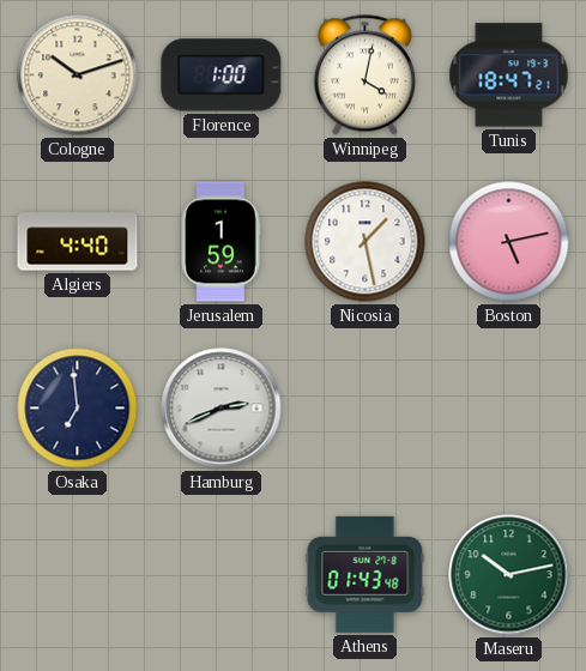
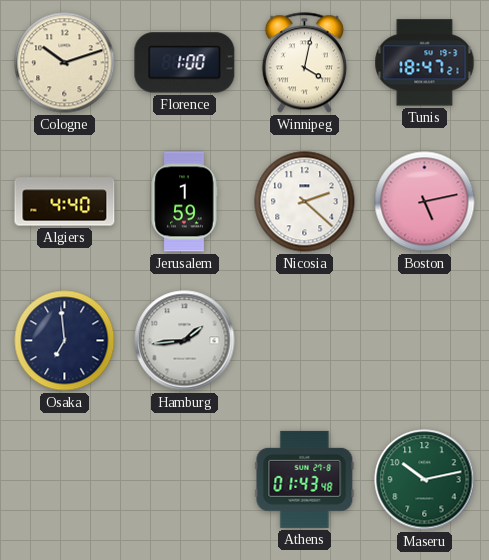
Nicosia: 1:28 -> 2:22
Hamburg: 2:41 -> 1:44
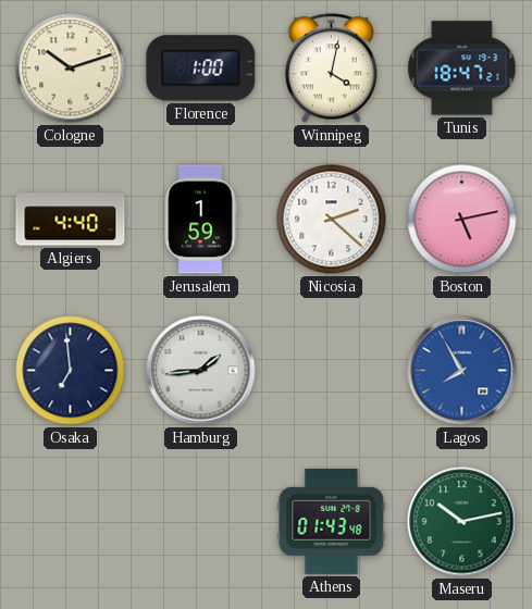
Lagos: none -> 7:55
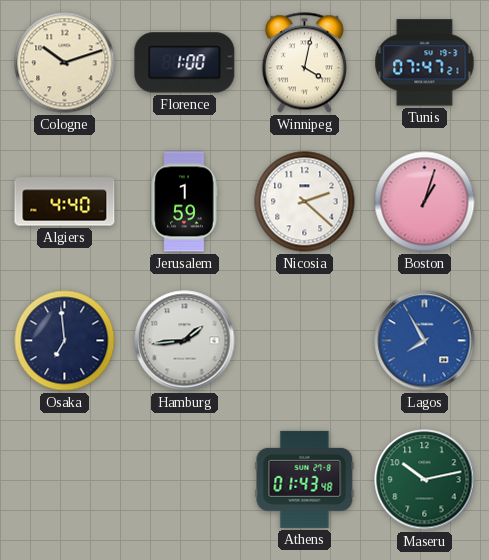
Tunis: 18:47 -> 07:47
Boston: 5:13 -> 1:03
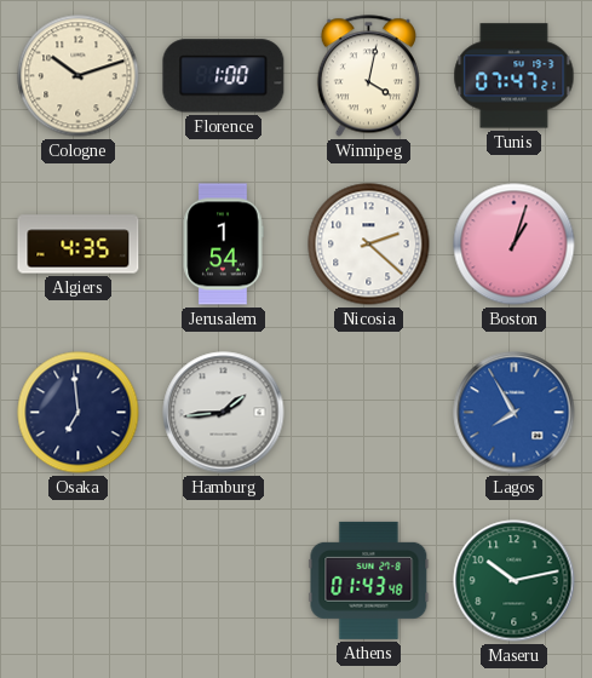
Algiers: 4:40 -> 4:35
Jerusalem: 1:59 -> 1:54
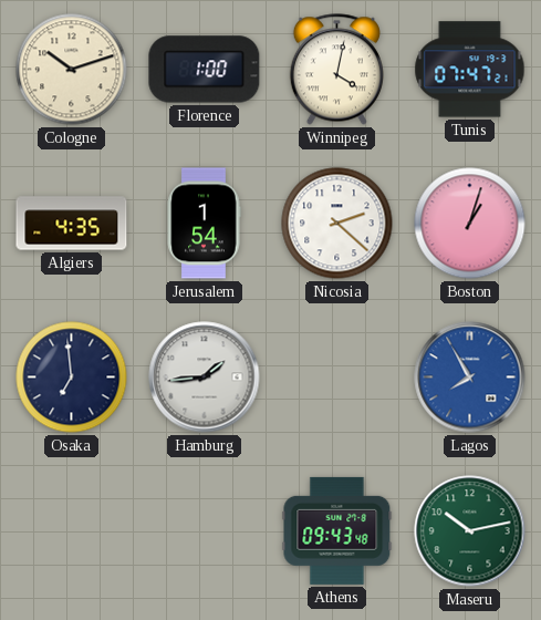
Athens: 01:43 -> 09:43
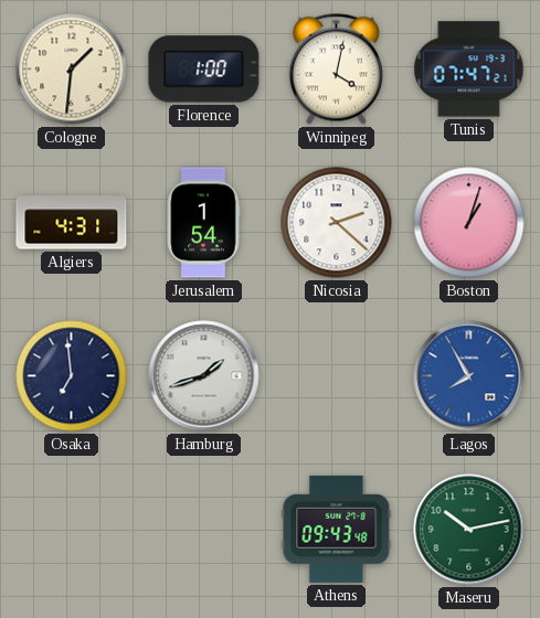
Cologne: 10:12 -> 1:31
Algiers: 4:35 -> 4:31
Hamburg: 1:44 -> 1:42
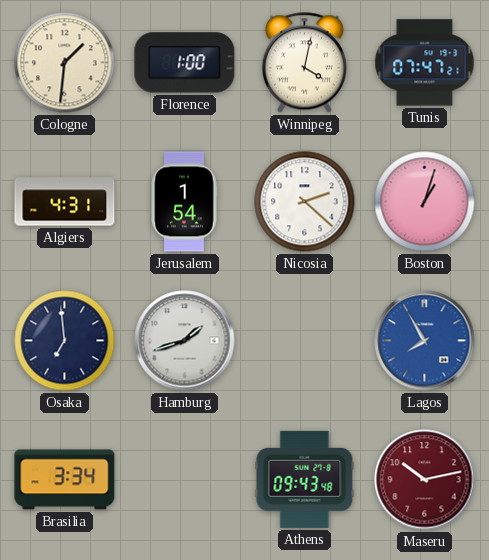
Brasilia: none -> 3:34
Maseru dial: green -> burgundy
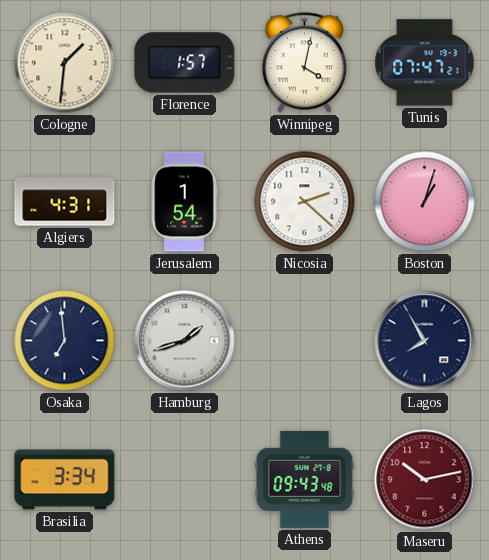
Florence: 1:00 -> 1:57
Lagos dial: blue -> navy
